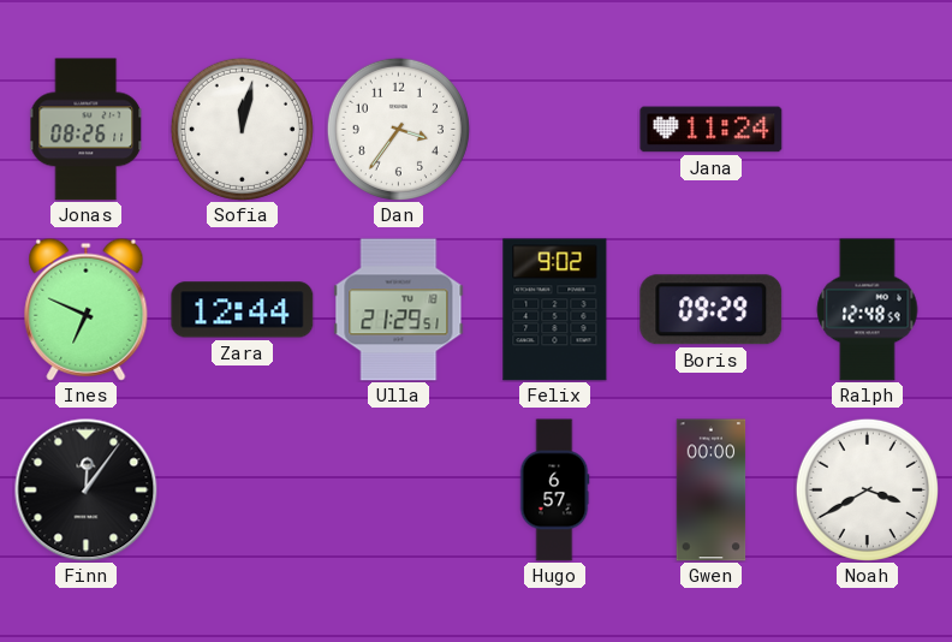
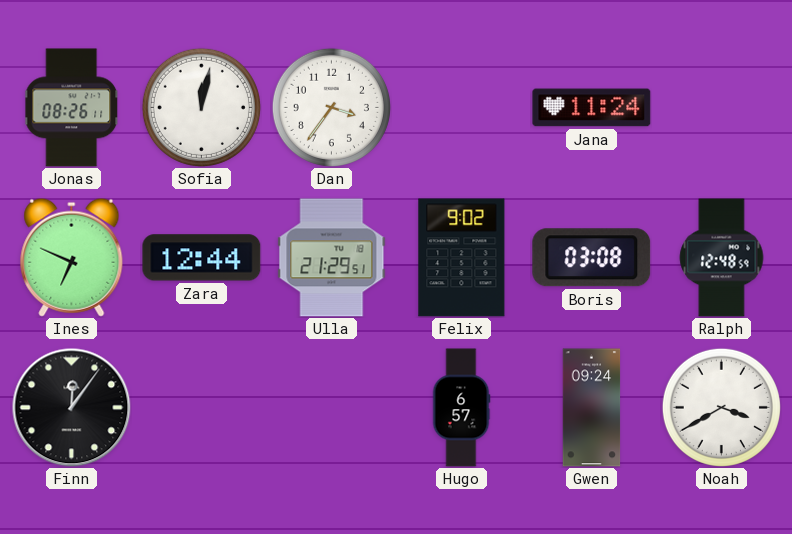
Boris: 09:29 -> 03:08
Gwen: 00:00 -> 09:24
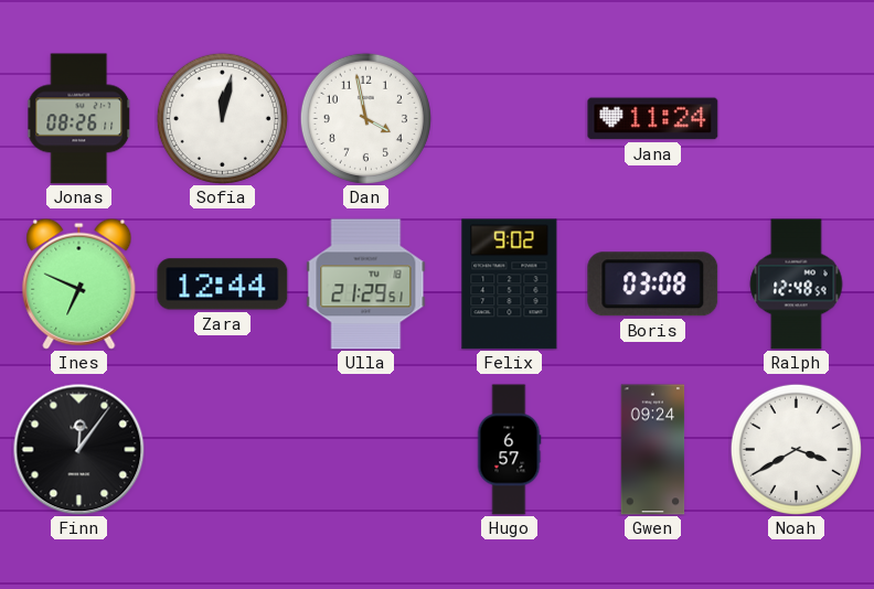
Dan: 3:36 -> 3:58
